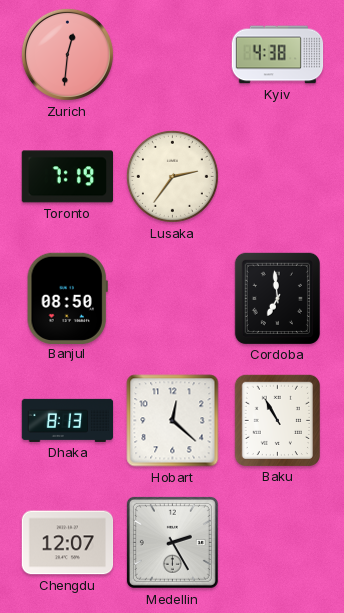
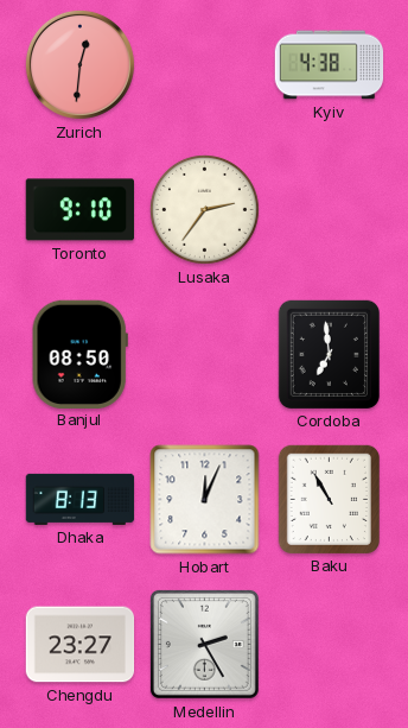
Toronto: 7:19 -> 9:10
Hobart: 12:22 -> 12:04
Chengdu: 12:07 -> 23:27
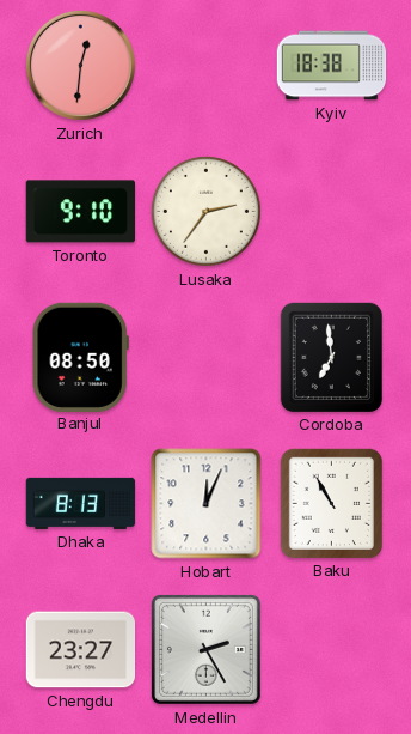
Kyiv: 4:38 -> 18:38
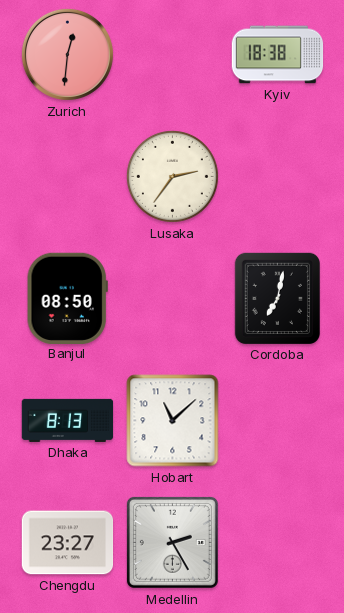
Toronto: 9:10 -> none
Cordoba: 6:59 -> 7:02
Hobart: 12:04 -> 11:08
Baku: 10:55 -> none
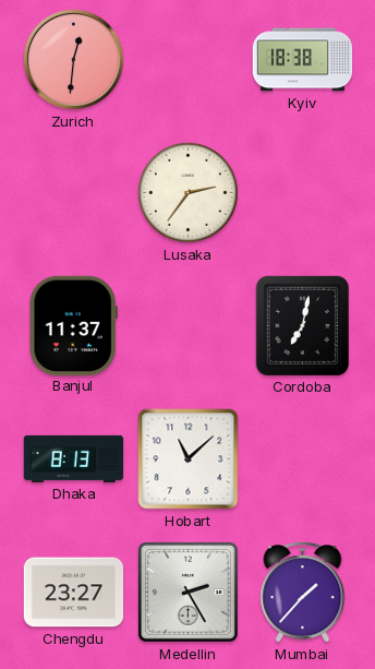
Banjul: 08:50 -> 11:37
Mumbai: none -> 1:37
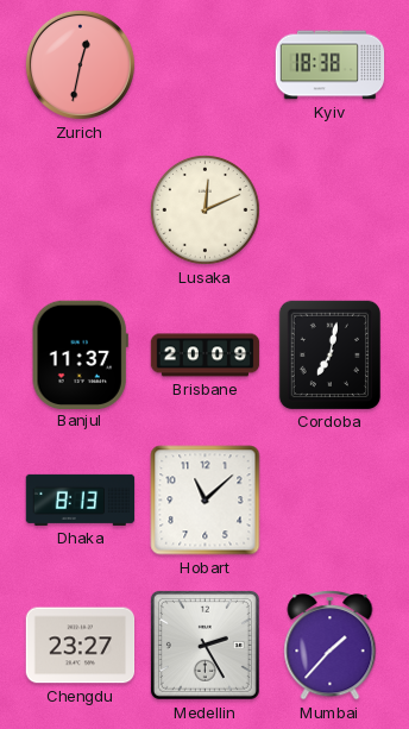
Zurich: 12:31 -> 12:32
Lusaka: 2:36 -> 12:11
Brisbane: none -> 20:09
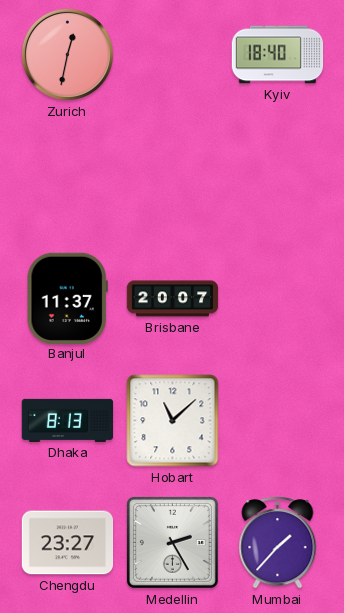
Kyiv: 18:38 -> 18:40
Lusaka: 12:11 -> none
Brisbane: 20:09 -> 20:07
Cordoba: 7:02 -> none
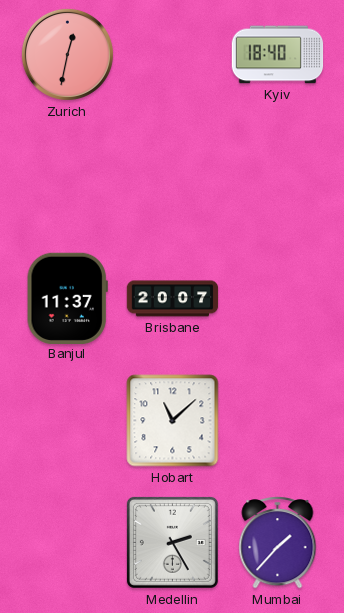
Dhaka: 8:13 -> none
Chengdu: 23:27 -> none
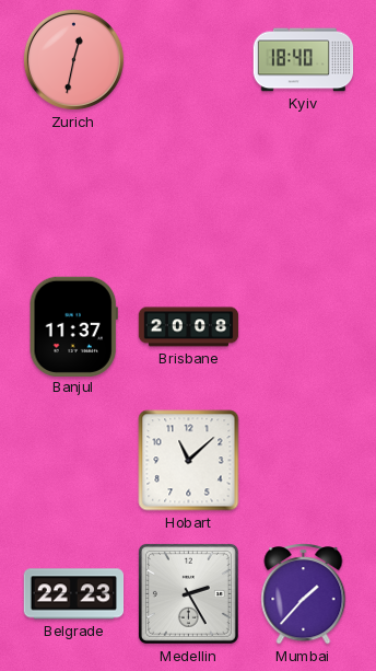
Brisbane: 20:07 -> 20:08
Belgrade: none -> 22:23
